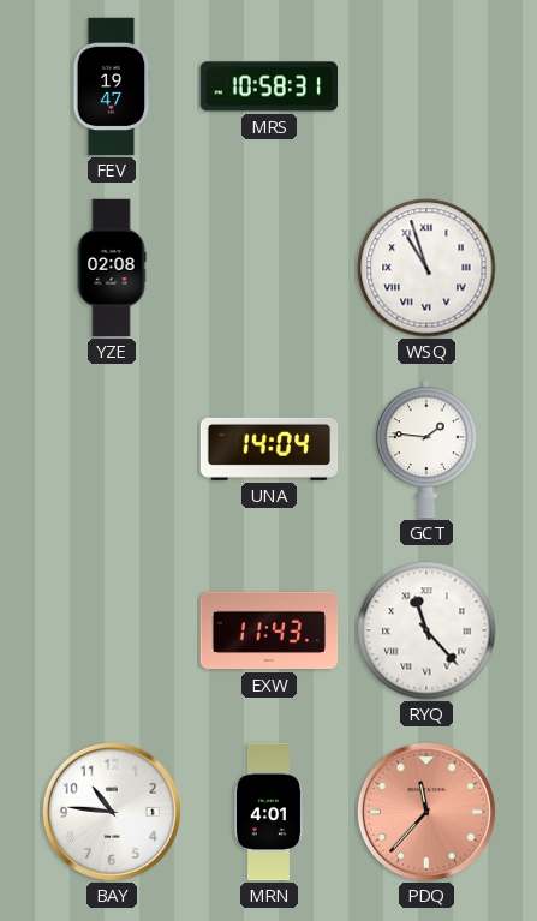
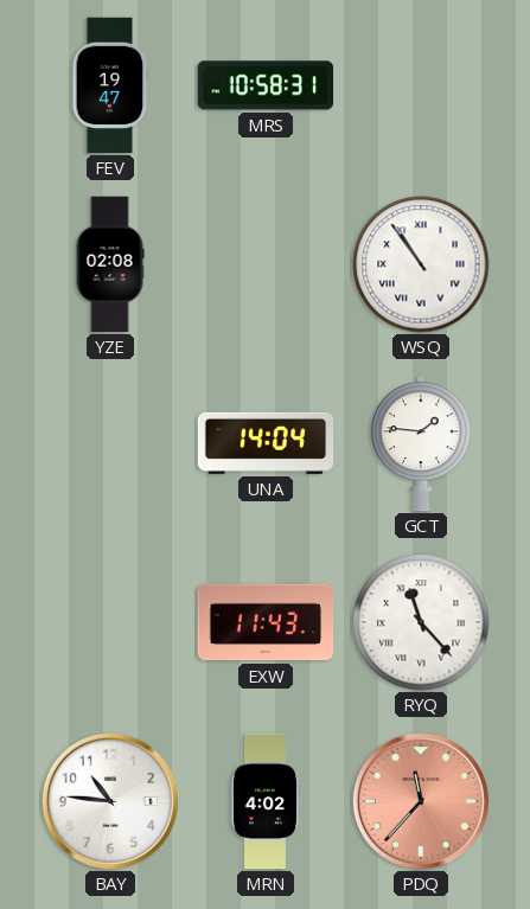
WSQ: 10:57 -> 10:54
MRN: 4:01 -> 4:02
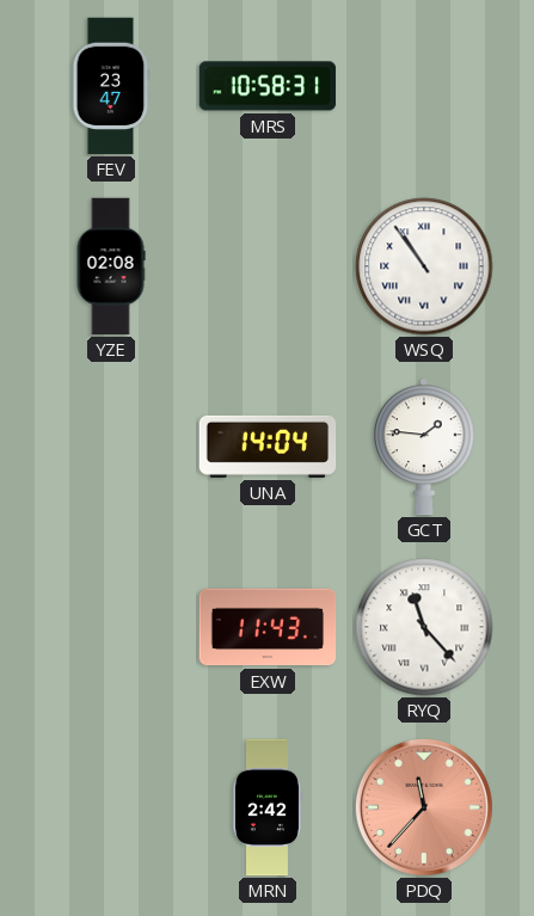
FEV: 19:47 -> 23:47
BAY: 10:46 -> none
MRN: 4:02 -> 2:42
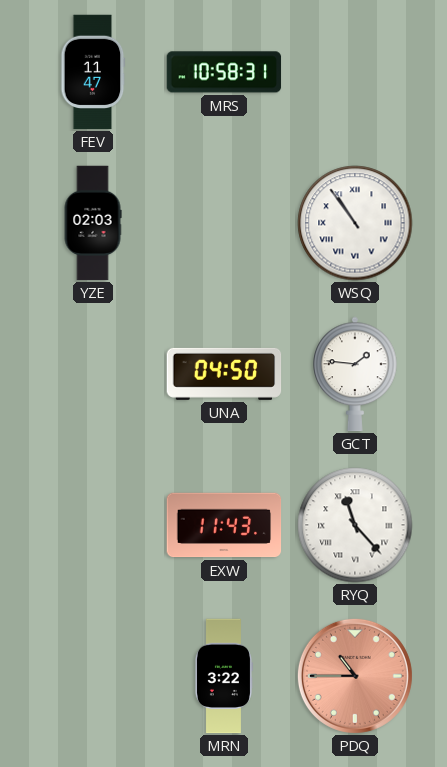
FEV: 23:47 -> 11:47
YZE: 02:08 -> 02:03
UNA: 14:04 -> 04:50
MRN: 2:42 -> 3:22
PDQ: 11:37 -> 10:45
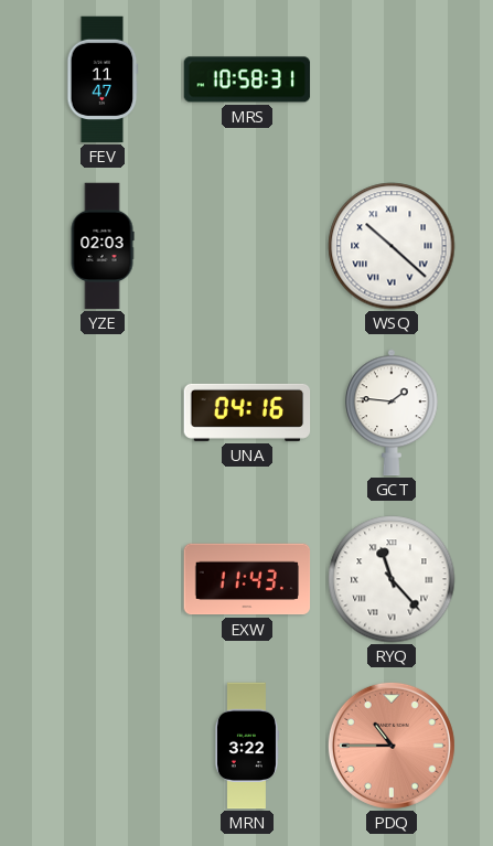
WSQ: 10:54 -> 10:22
UNA: 04:50 -> 04:16
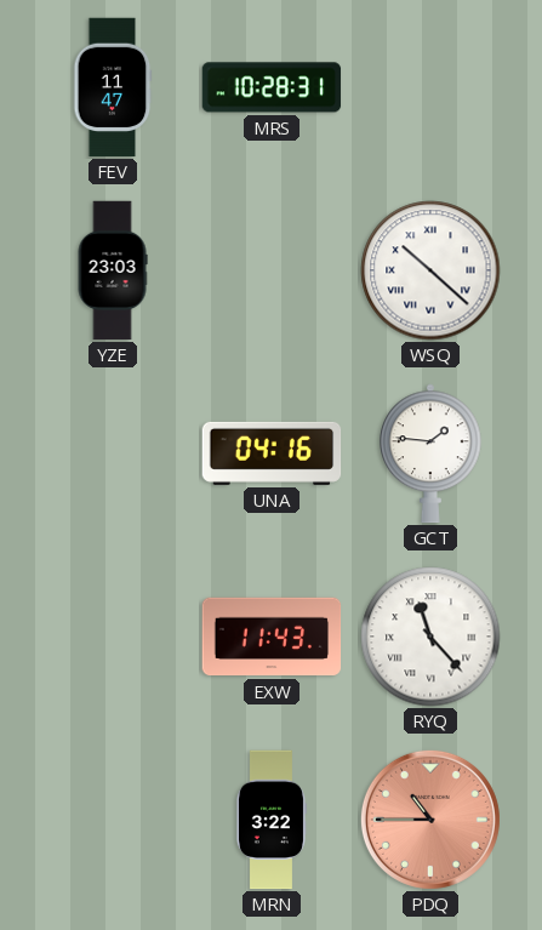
MRS: 10:58 -> 10:28
YZE: 02:03 -> 23:03
